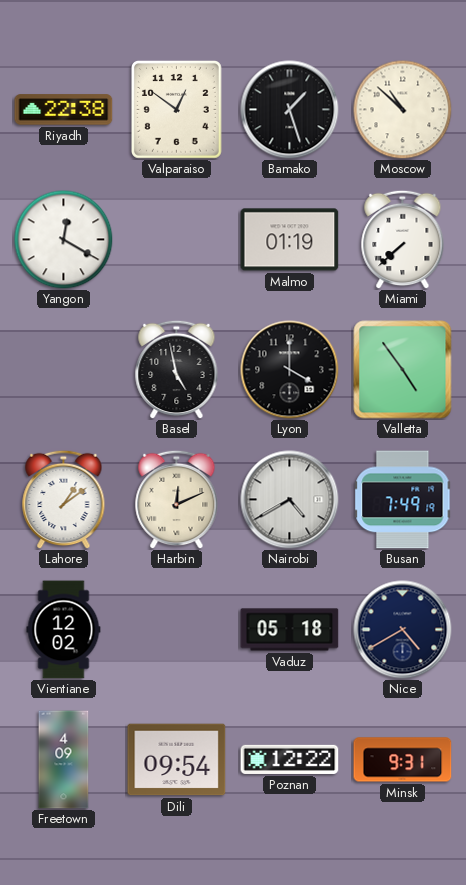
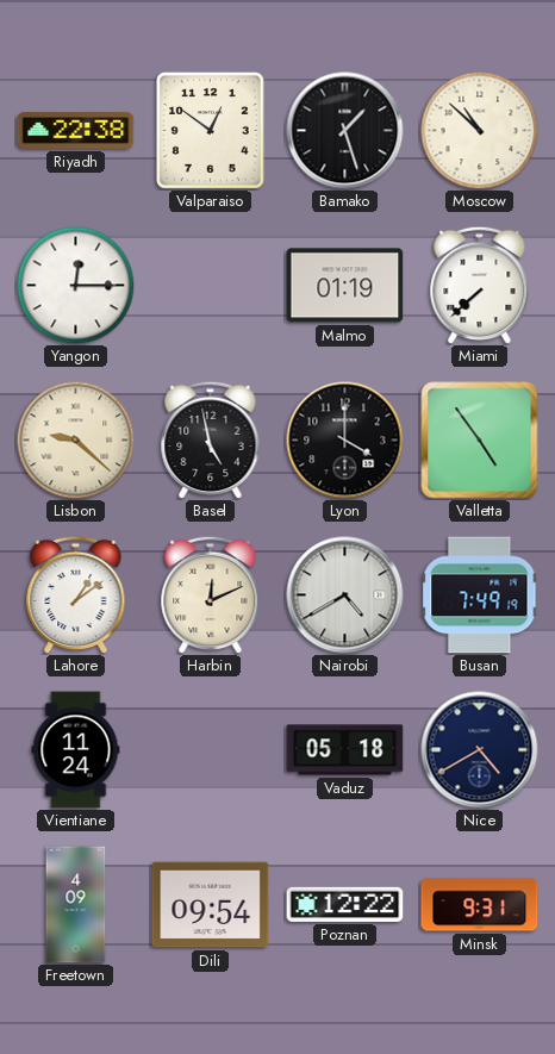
Yangon: 12:20 -> 12:15
Lisbon: none -> 9:22
Vientiane: 12:02 -> 11:24
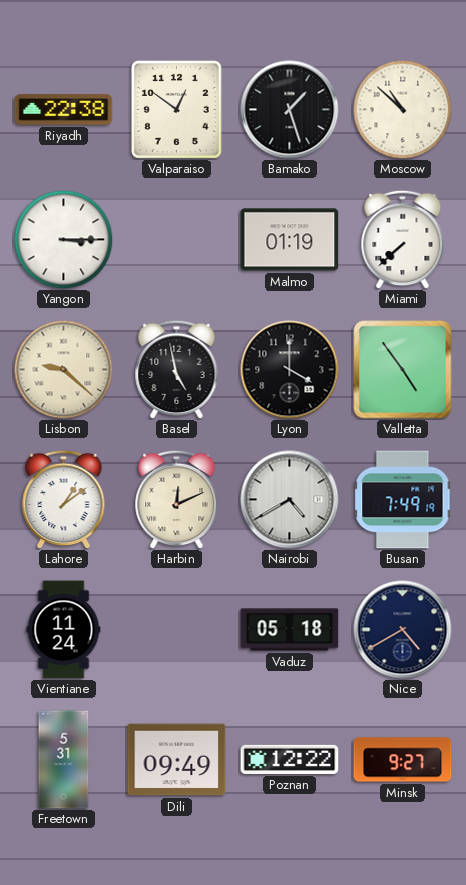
Yangon: 12:15 -> 3:15
Freetown: 4:09 -> 5:31
Dili: 09:54 -> 09:49
Minsk: 9:31 -> 9:27
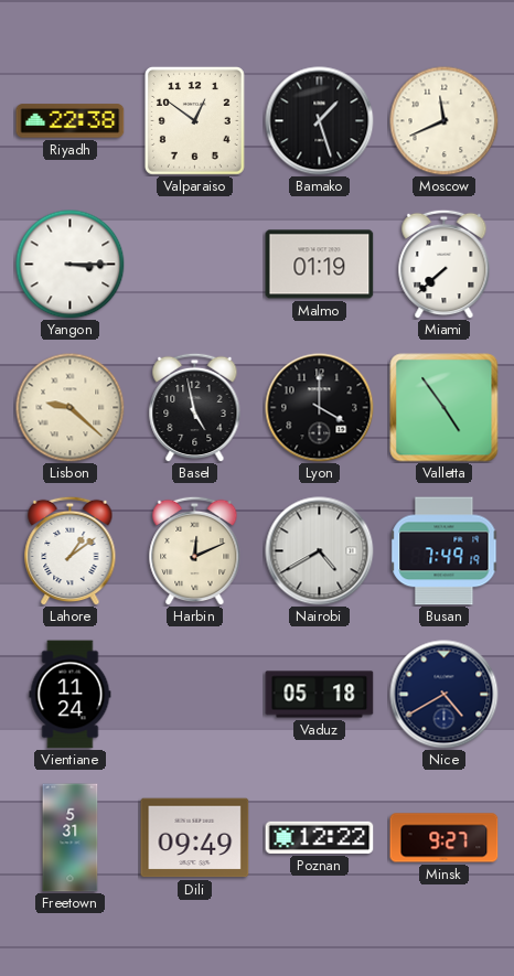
Moscow: 10:52 -> 11:41
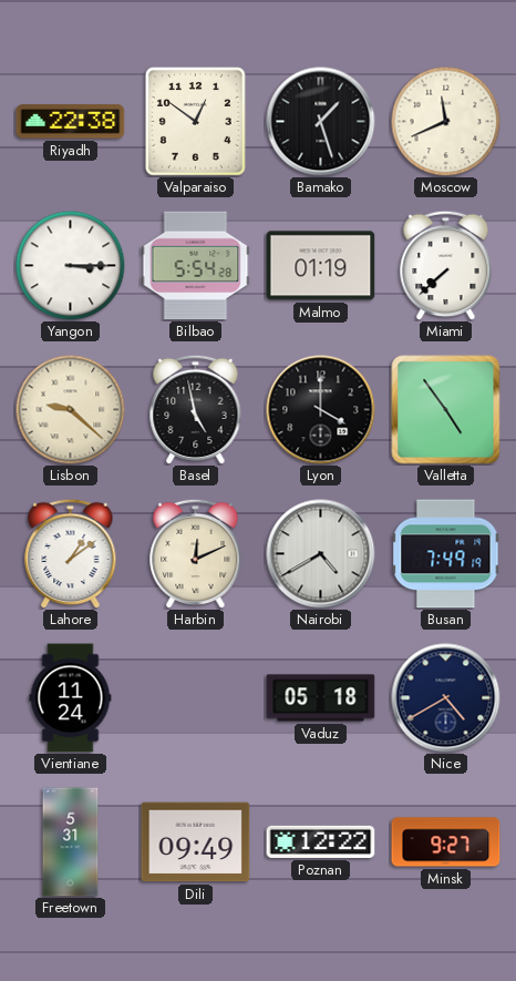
Bilbao: none -> 5:54
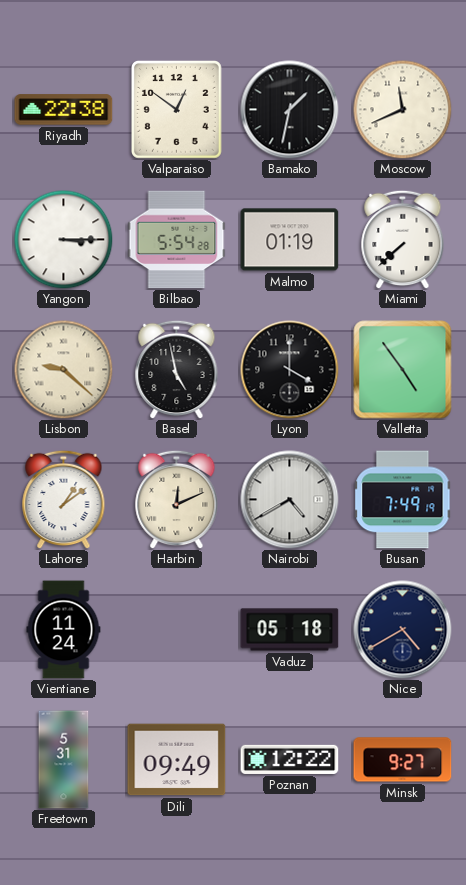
Bamako: 1:27 -> 1:32
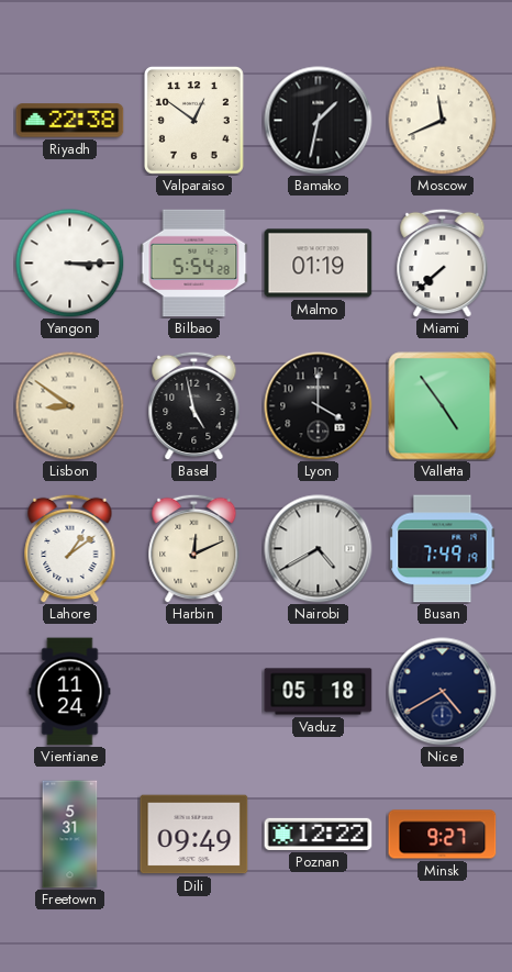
Lisbon: 9:22 -> 8:51
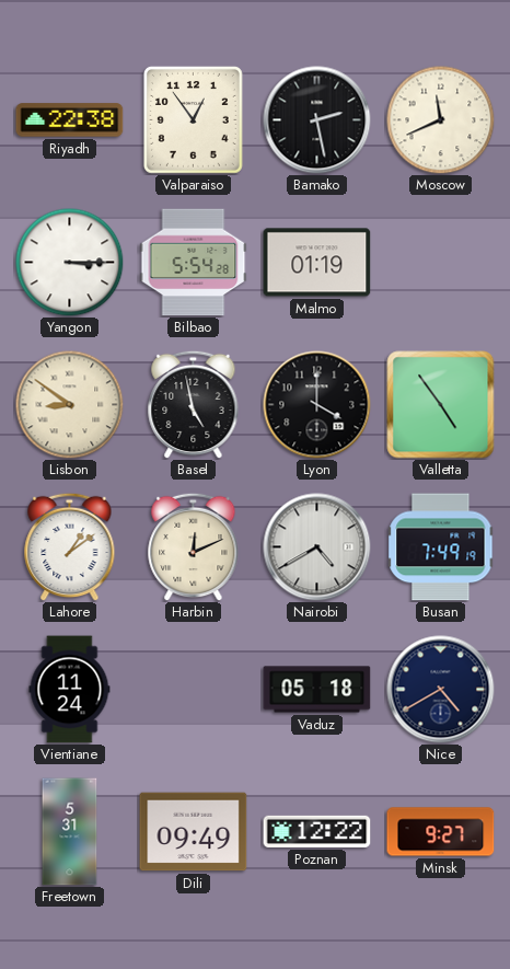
Valparaiso: 12:51 -> 12:54
Bamako: 1:32 -> 2:28
Miami: 7:38 -> none
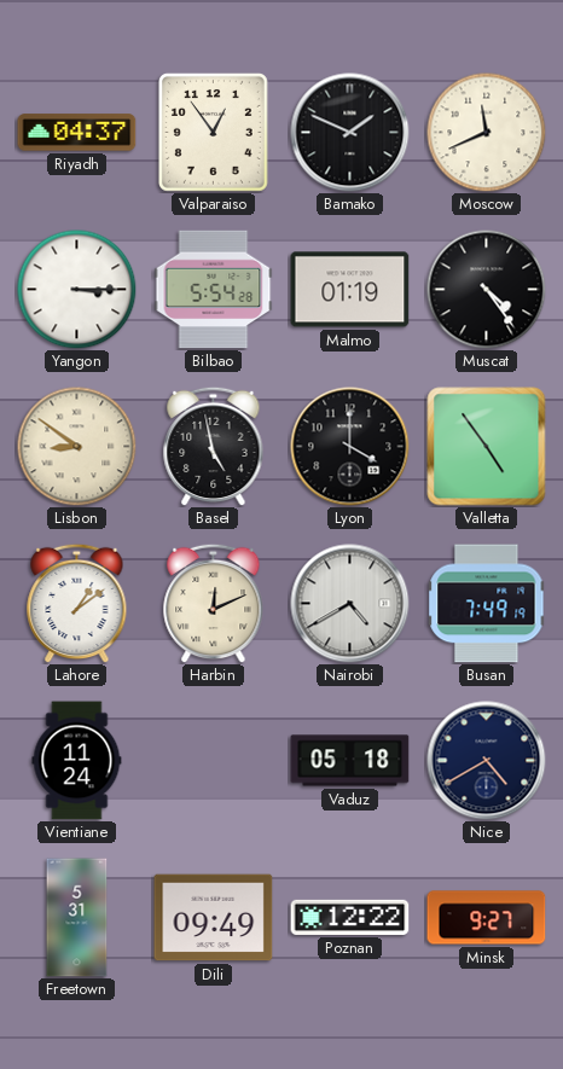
Riyadh: 22:38 -> 04:37
Bamako: 2:28 -> 1:49
Muscat: none -> 4:24
